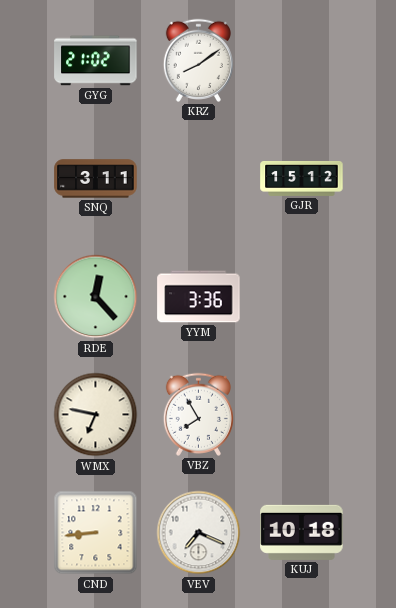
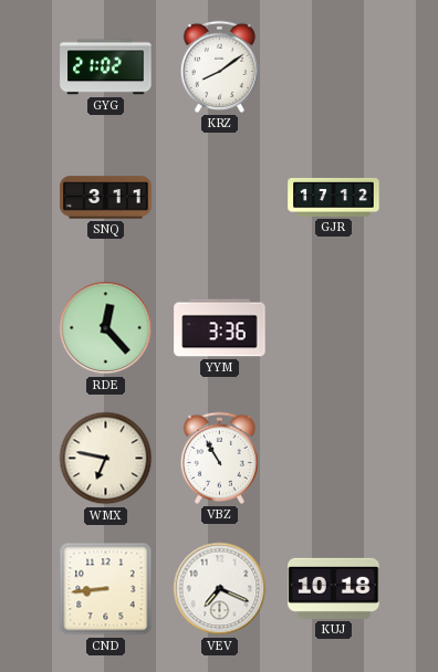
GJR: 15:12 -> 17:12
VBZ: 7:55 -> 10:55
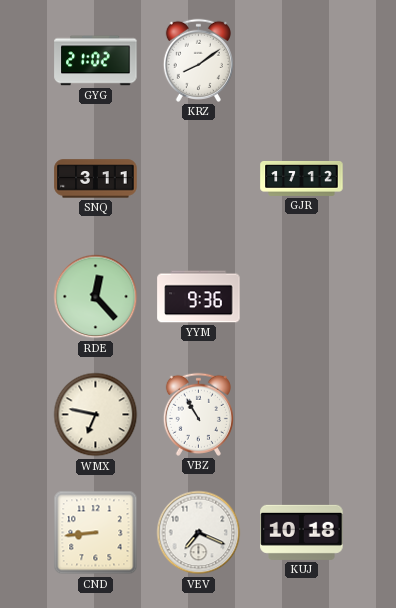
YYM: 3:36 -> 9:36
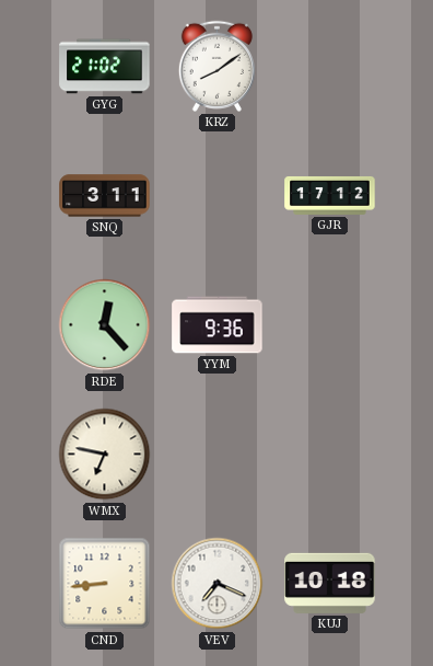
VBZ: 10:55 -> none
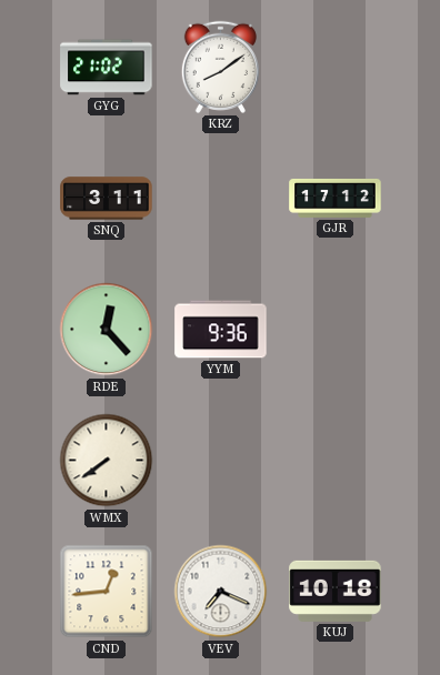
WMX: 6:47 -> 7:39
CND: 8:44 -> 12:44
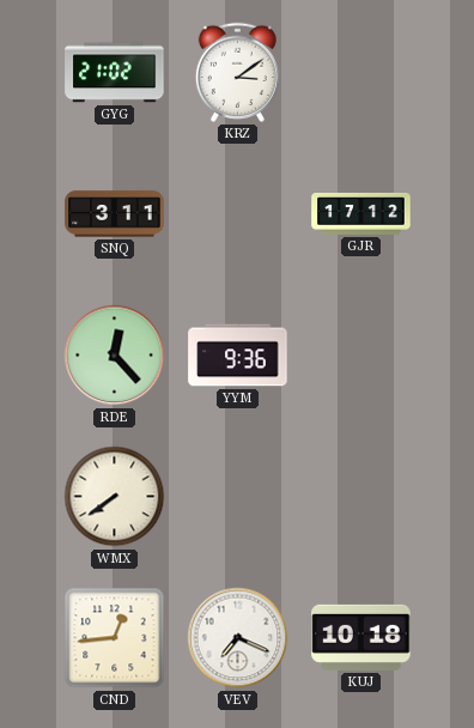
KRZ: 8:09 -> 3:09
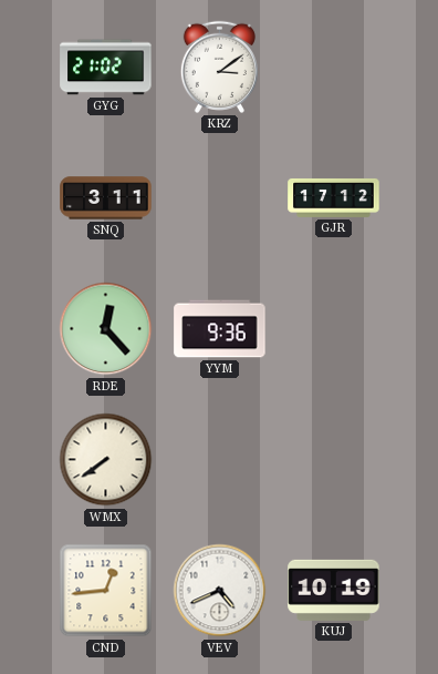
VEV: 7:19 -> 4:41
KUJ: 10:18 -> 10:19
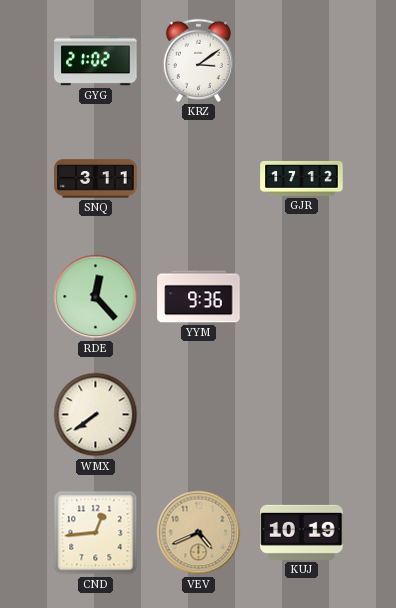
VEV dial: white -> champagne
